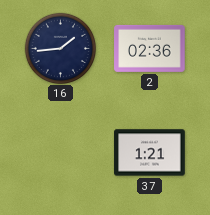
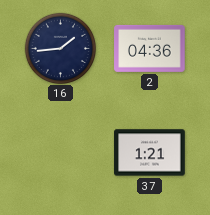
2: 02:36 -> 04:36
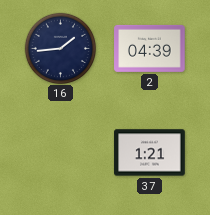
2: 04:36 -> 04:39
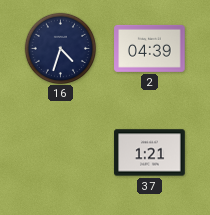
16: 1:44 -> 4:33
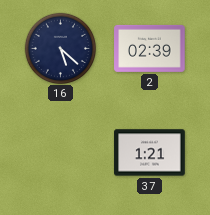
16: 4:33 -> 5:22
2: 04:39 -> 02:39
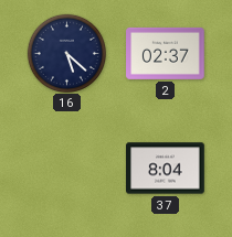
2: 02:39 -> 02:37
37: 1:21 -> 8:04
